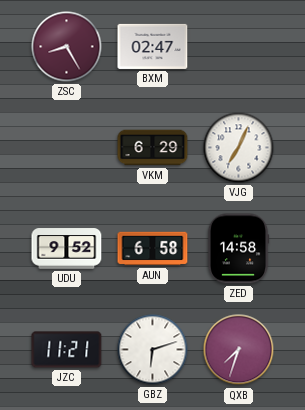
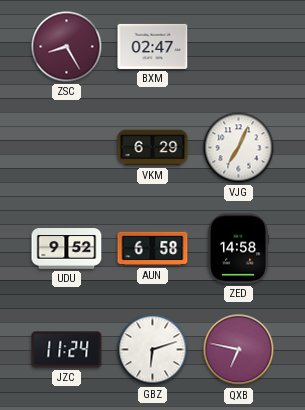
JZC: 11:21 -> 11:24
QXB: 7:33 -> 6:47
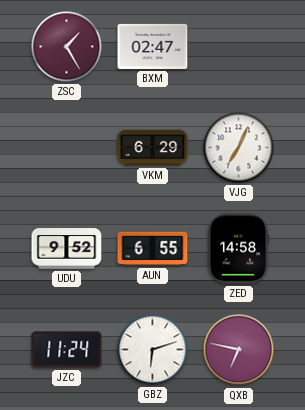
ZSC: 8:25 -> 1:25
AUN: 6:58 -> 6:55
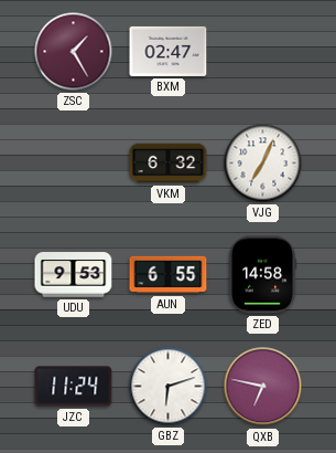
VKM: 6:29 -> 6:32
UDU: 9:52 -> 9:53
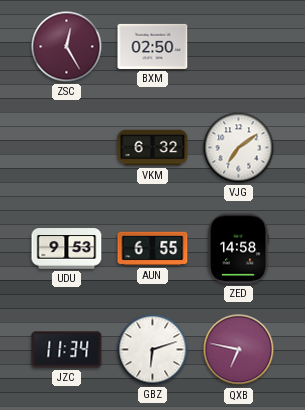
ZSC: 1:25 -> 12:25
BXM: 02:47 -> 02:50
VJG: 7:04 -> 7:09
JZC: 11:24 -> 11:34
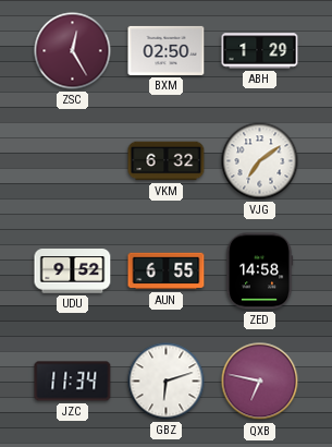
ABH: none -> 1:29
UDU: 9:53 -> 9:52
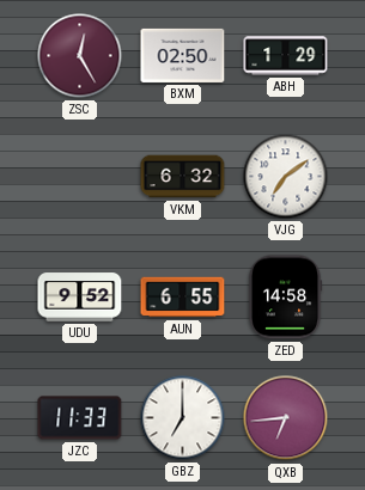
JZC: 11:34 -> 11:33
GBZ: 6:12 -> 7:00
QXB: 6:47 -> 6:44
